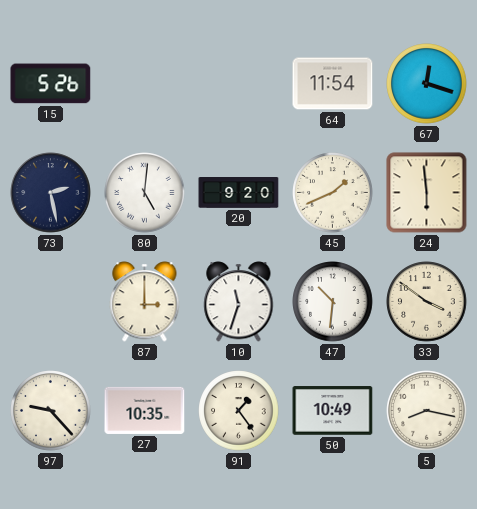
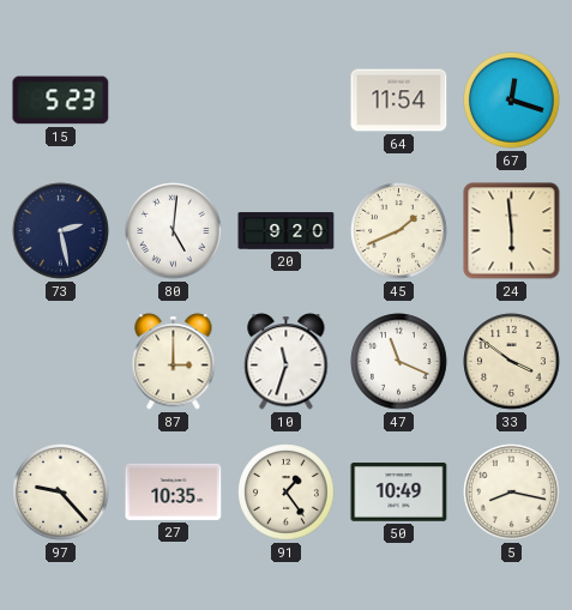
15: 5:26 -> 5:23
47: 10:31 -> 11:19
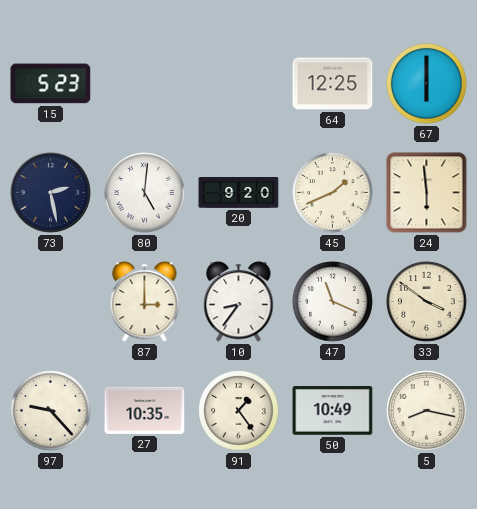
64: 11:54 -> 12:25
67: 12:18 -> 6:00
10: 11:33 -> 8:36
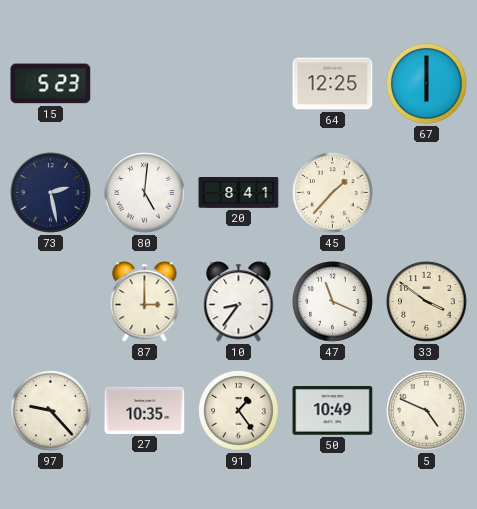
20: 9:20 -> 8:41
45: 1:41 -> 1:37
24: 5:59 -> none
5: 8:17 -> 4:49
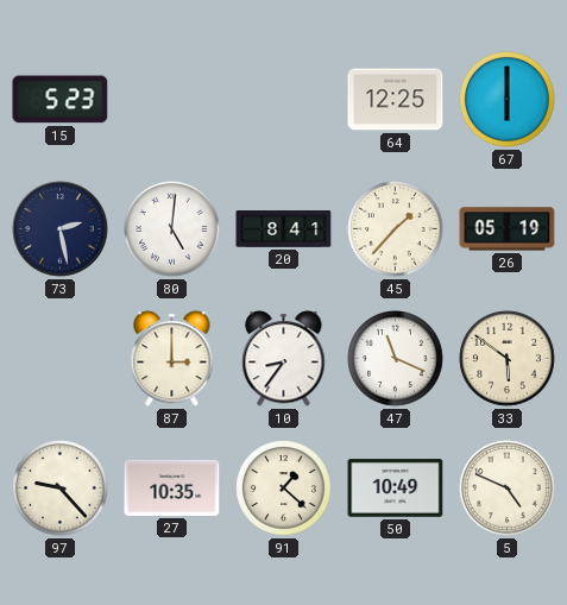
26: none -> 05:19
33: 3:51 -> 5:51
91: 1:24 -> 1:22
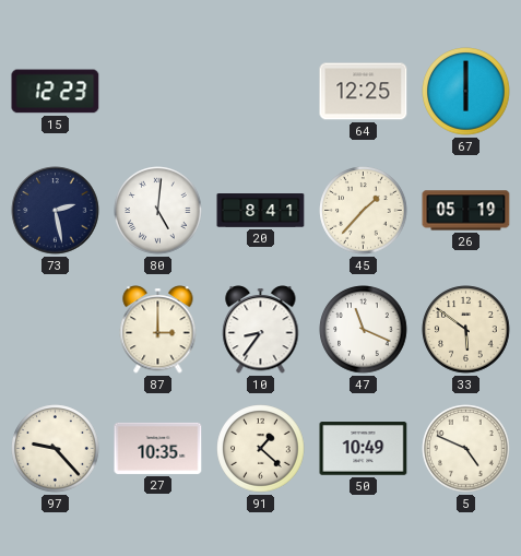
15: 5:23 -> 12:23
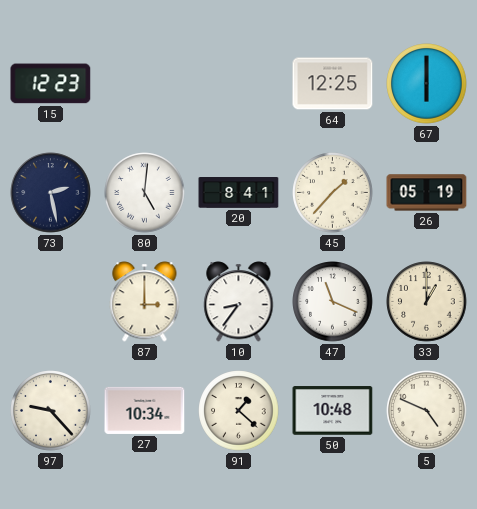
33: 5:51 -> 1:00
27: 10:35 -> 10:34
50: 10:49 -> 10:48
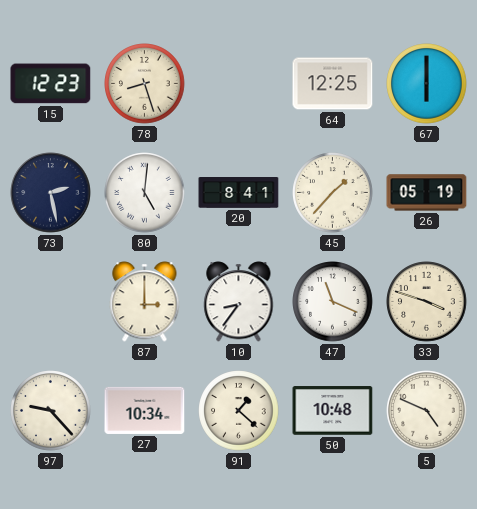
78: none -> 8:27
33: 1:00 -> 3:48
